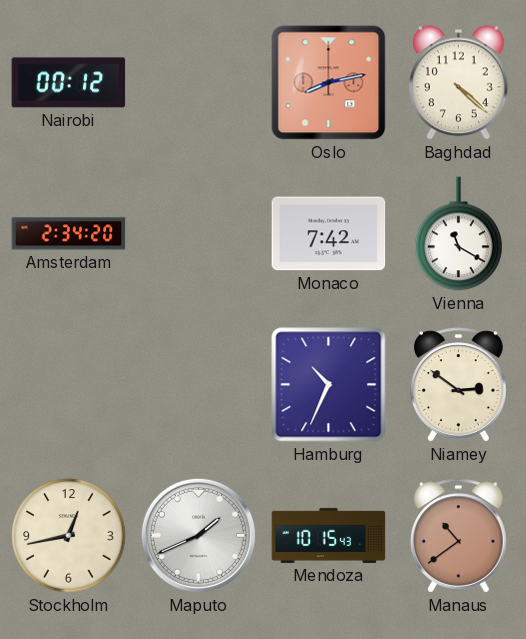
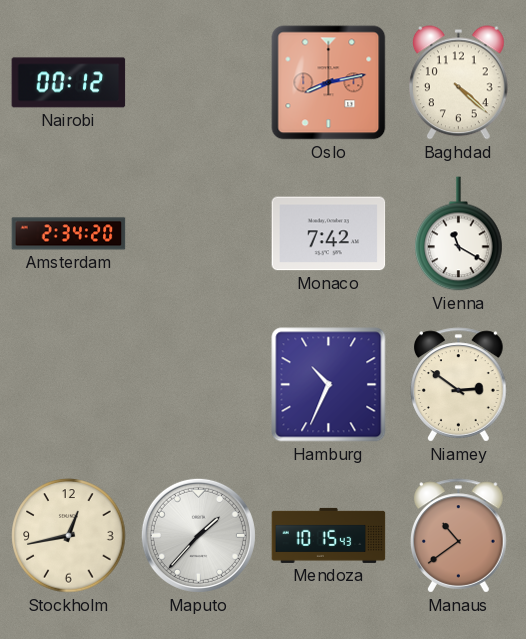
Maputo: 1:41 -> 1:37
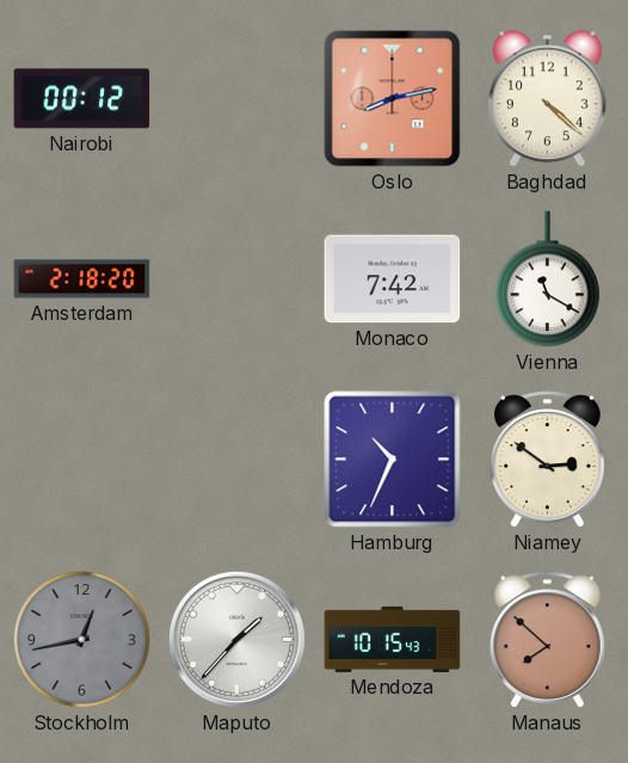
Amsterdam: 2:34 -> 2:18
Stockholm dial: cream -> grey
Manaus: 10:39 -> 7:52
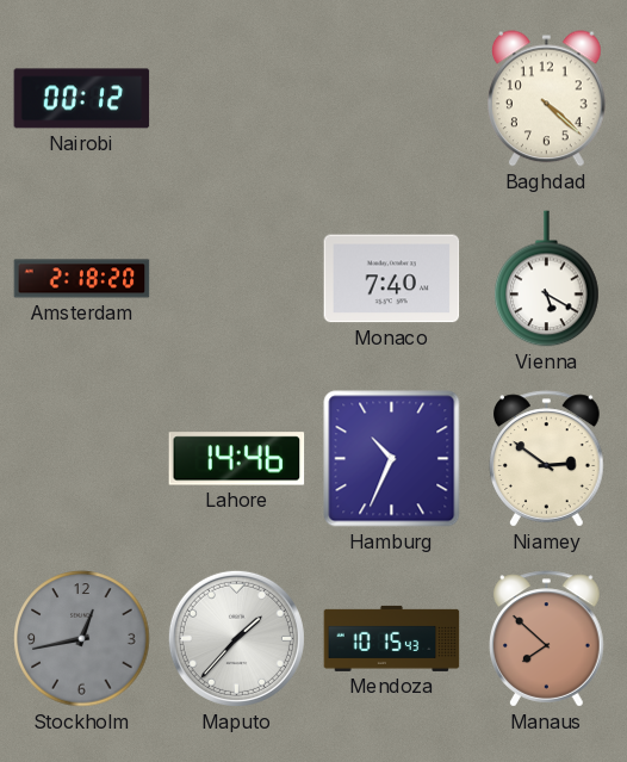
Oslo: 8:13 -> none
Monaco: 7:42 -> 7:40
Vienna: 11:20 -> 5:20
Lahore: none -> 14:46
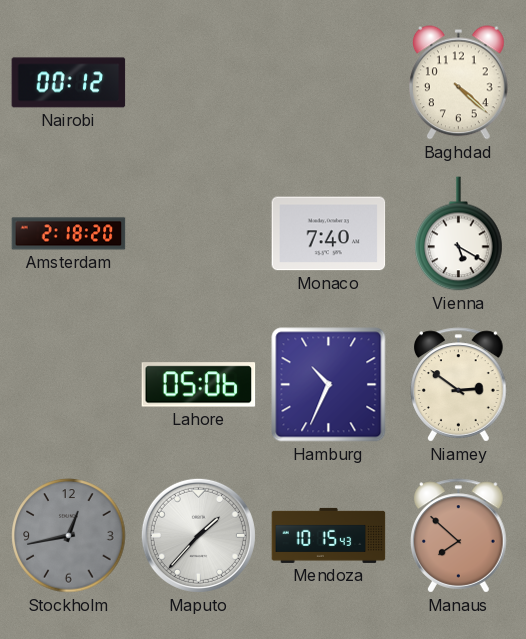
Lahore: 14:46 -> 05:06
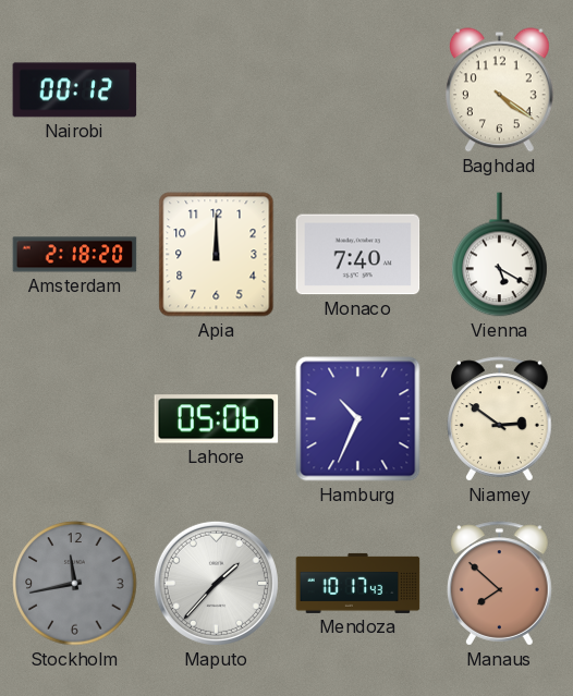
Baghdad: 4:22 -> 4:21
Apia: none -> 12:00
Stockholm: 12:43 -> 11:43
Mendoza: 10:15 -> 10:17
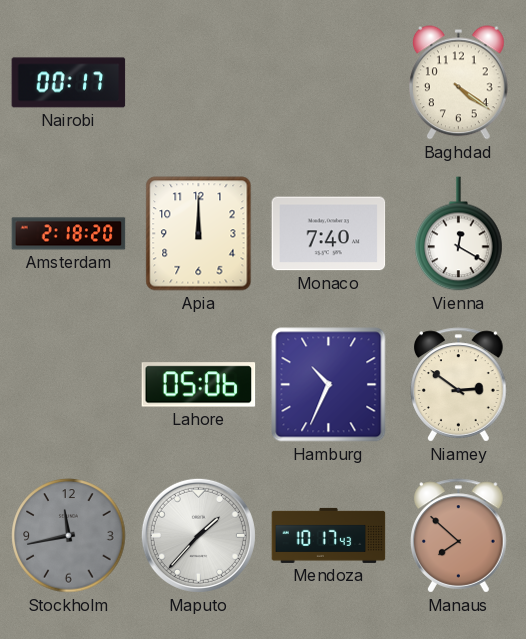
Nairobi: 00:12 -> 00:17
Vienna: 5:20 -> 12:20
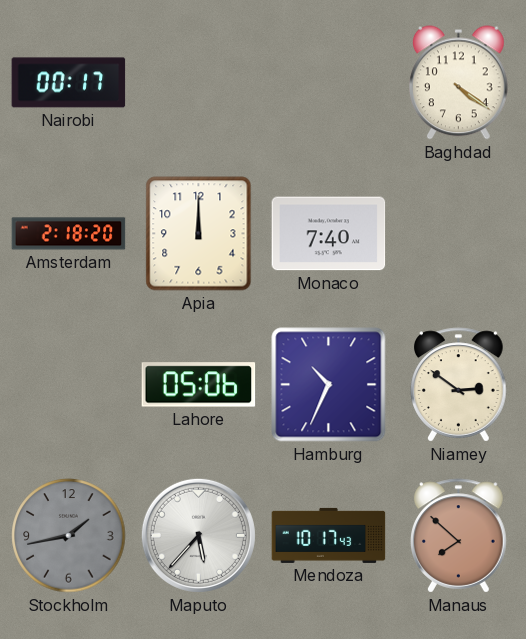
Vienna: 12:20 -> none
Stockholm: 11:43 -> 1:43
Maputo: 1:37 -> 5:37
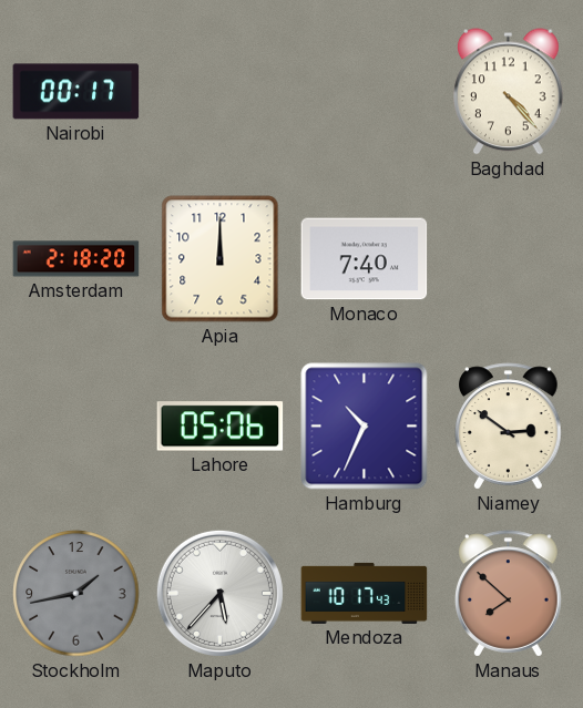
Baghdad: 4:21 -> 4:23
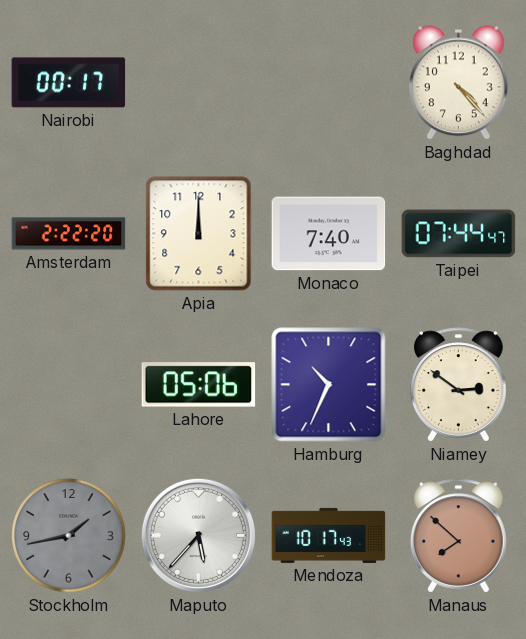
Amsterdam: 2:18 -> 2:22
Taipei: none -> 07:44
